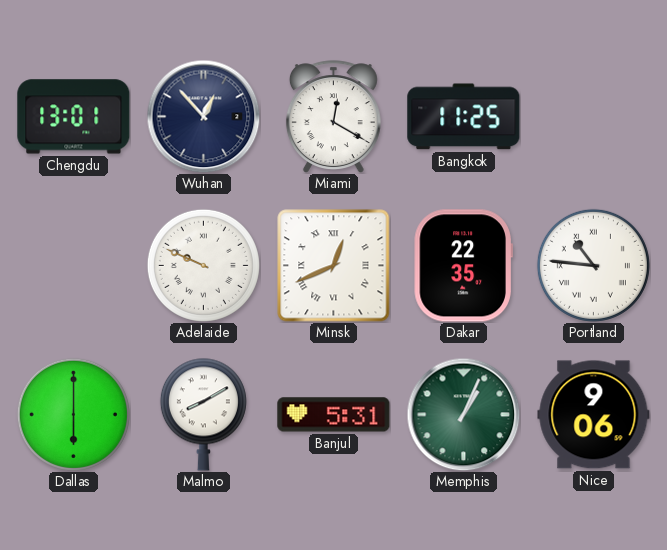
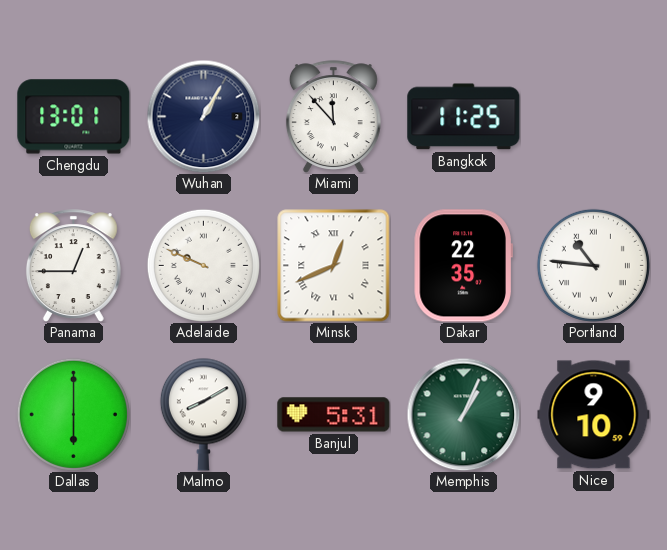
Wuhan: 12:53 -> 1:05
Miami: 12:20 -> 11:53
Panama: none -> 12:45
Nice: 9:06 -> 9:10
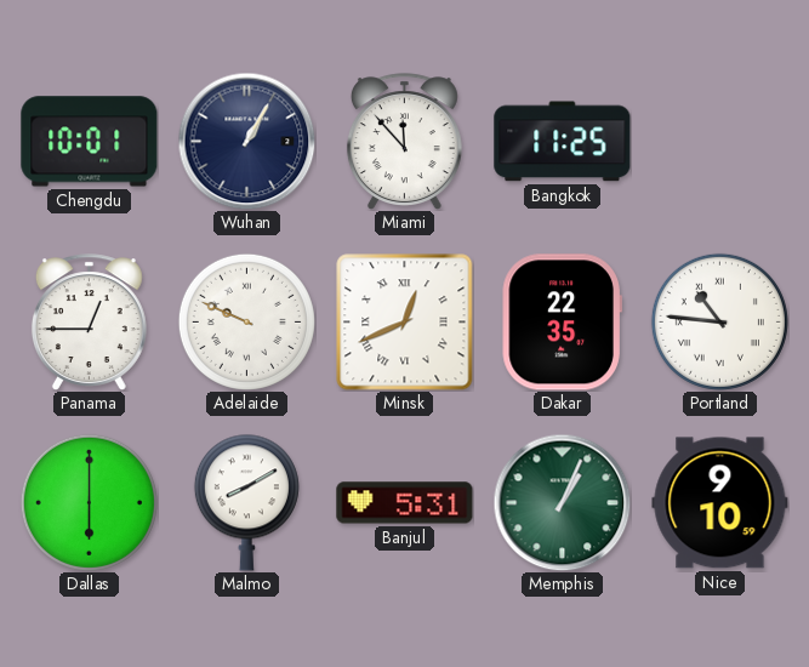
Chengdu: 13:01 -> 10:01
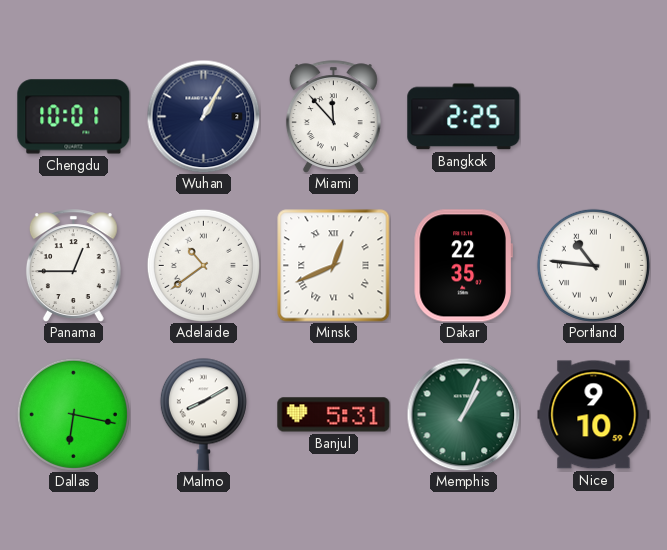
Bangkok: 11:25 -> 2:25
Adelaide: 9:49 -> 10:39
Dallas: 6:00 -> 6:17
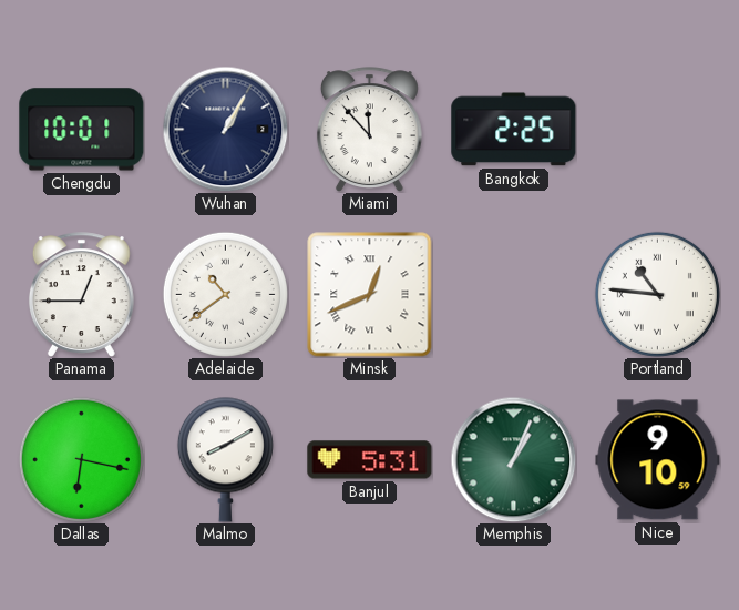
Dakar: 22:35 -> none
